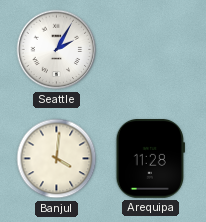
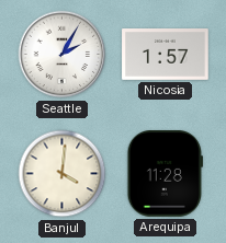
Nicosia: none -> 1:57
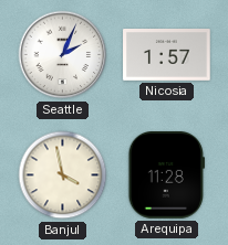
Seattle: 2:05 -> 2:04
Banjul: 4:01 -> 3:58
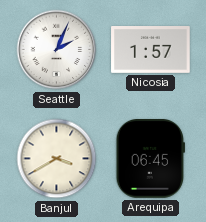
Banjul: 3:58 -> 3:40
Arequipa: 11:28 -> 06:45
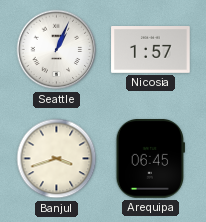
Seattle: 2:04 -> 1:04
Banjul: 3:40 -> 3:42
